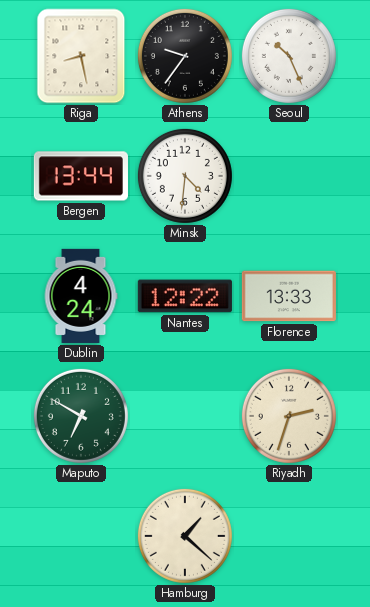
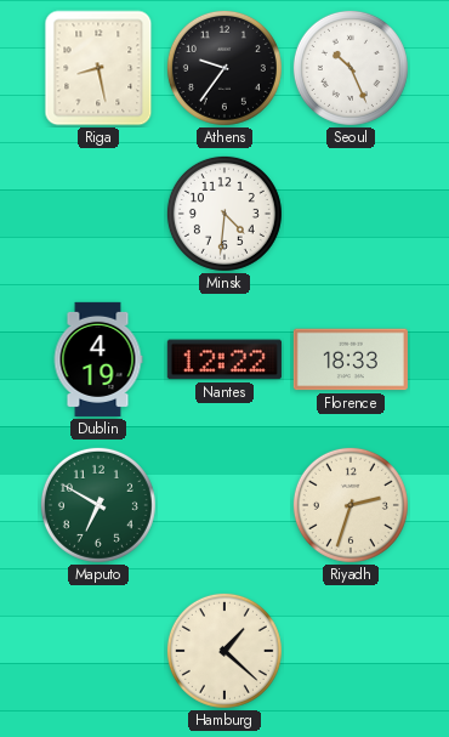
Bergen: 13:44 -> none
Dublin: 4:24 -> 4:19
Florence: 13:33 -> 18:33
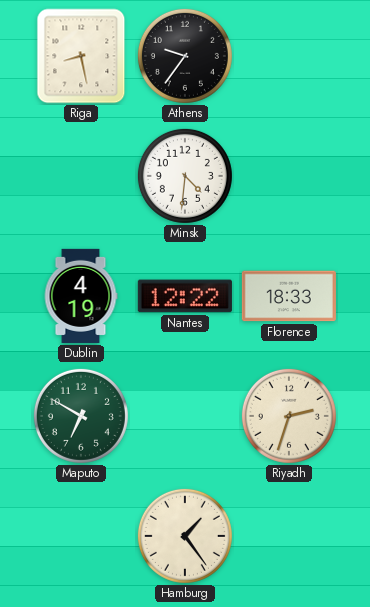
Seoul: 10:26 -> none
Hamburg: 1:22 -> 1:24
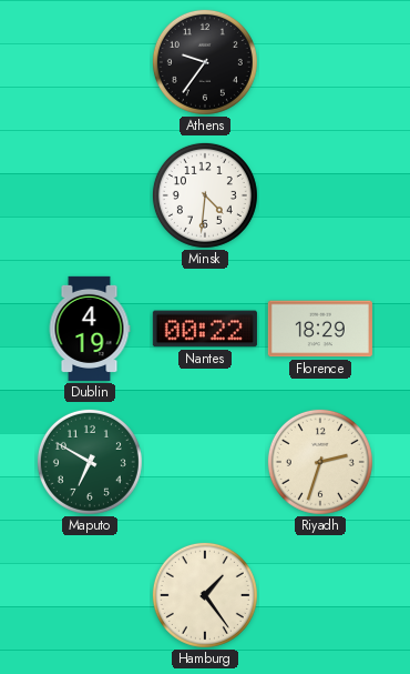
Riga: 8:28 -> none
Nantes: 12:22 -> 00:22
Florence: 18:33 -> 18:29
